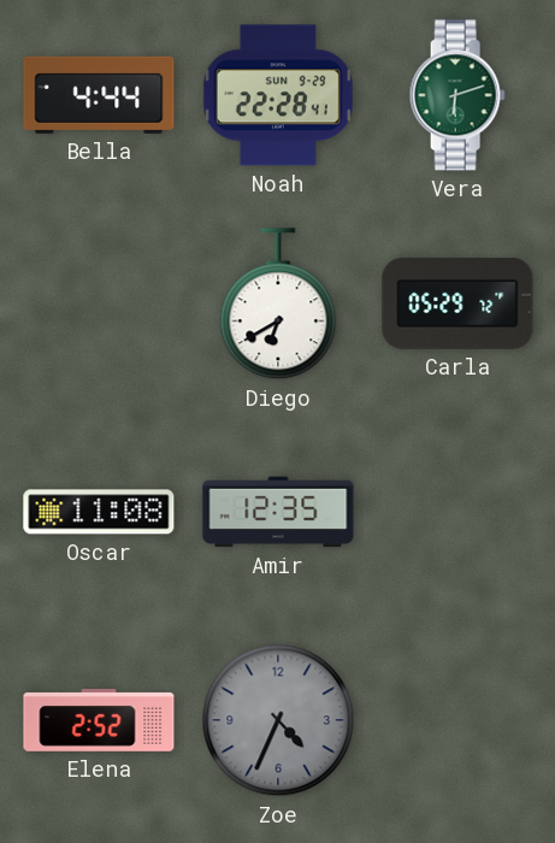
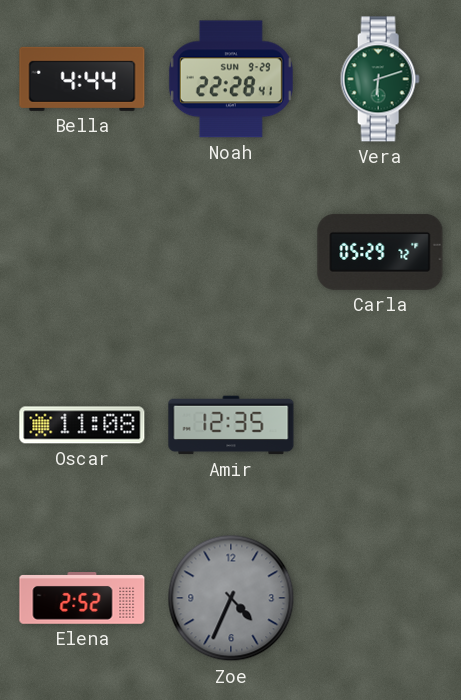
Diego: 6:40 -> none
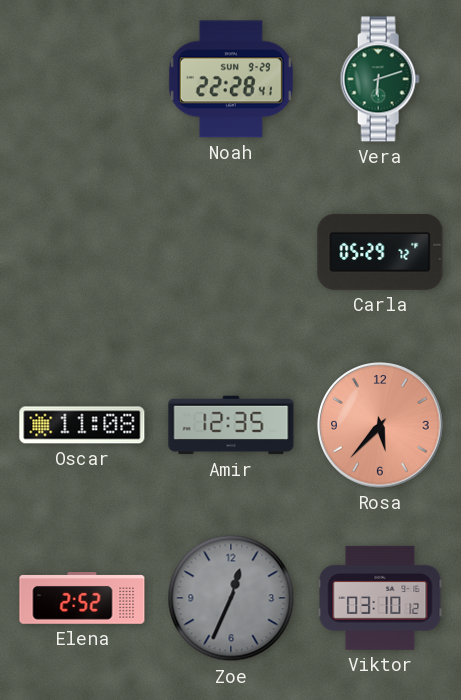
Bella: 4:44 -> none
Rosa: none -> 5:37
Zoe: 4:34 -> 12:34
Viktor: none -> 03:10
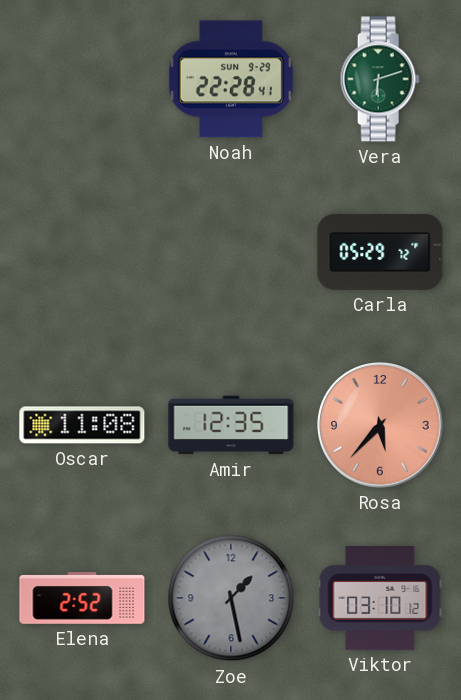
Zoe: 12:34 -> 1:28
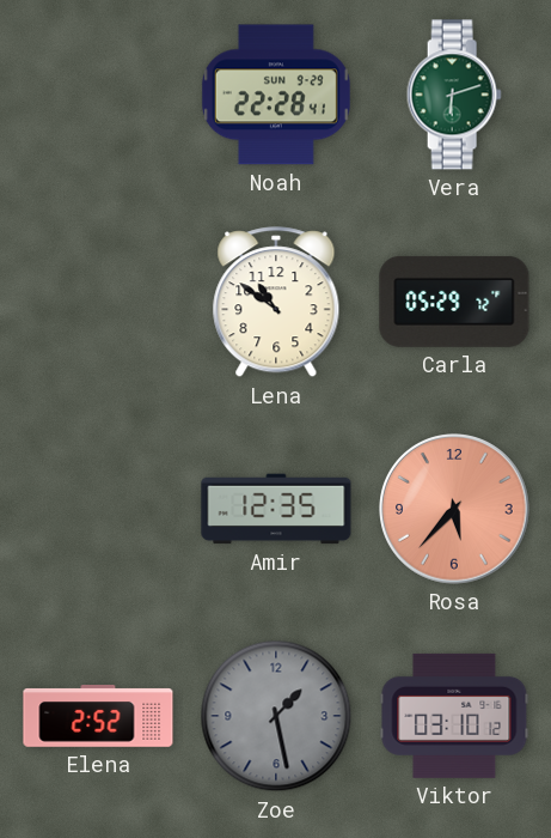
Lena: none -> 10:51
Oscar: 11:08 -> none
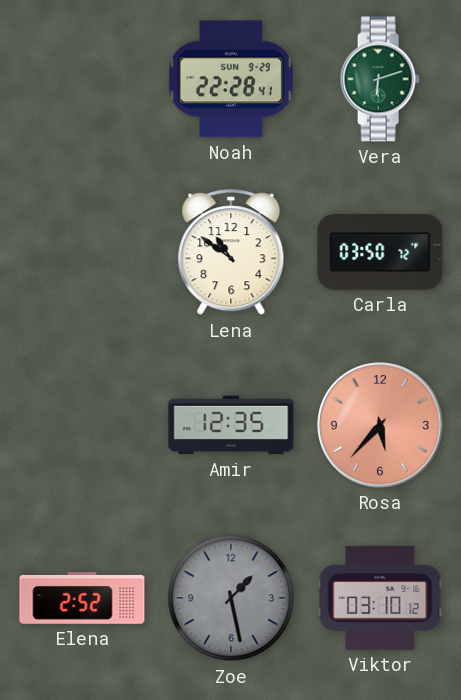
Carla: 05:29 -> 03:50
